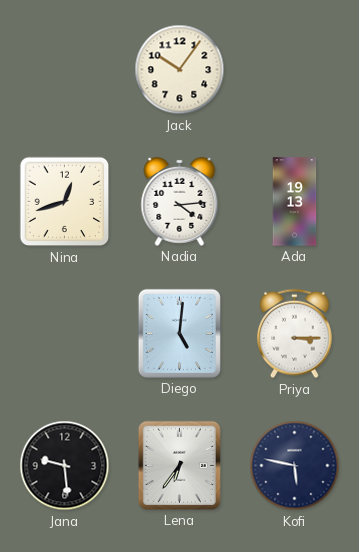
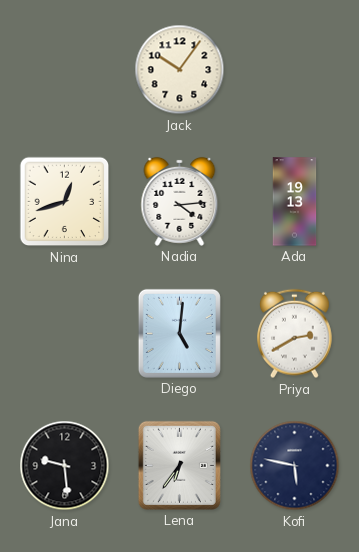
Priya: 3:15 -> 2:40
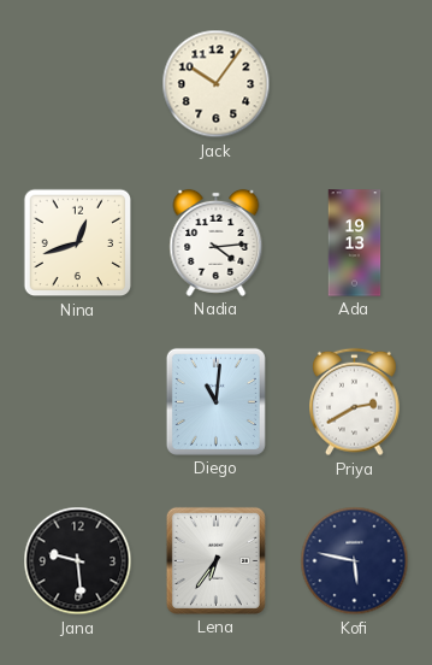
Diego: 5:01 -> 11:01
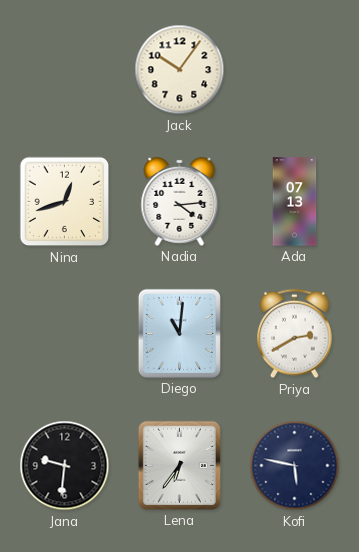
Ada: 19:13 -> 07:13
Jana: 9:29 -> 9:31
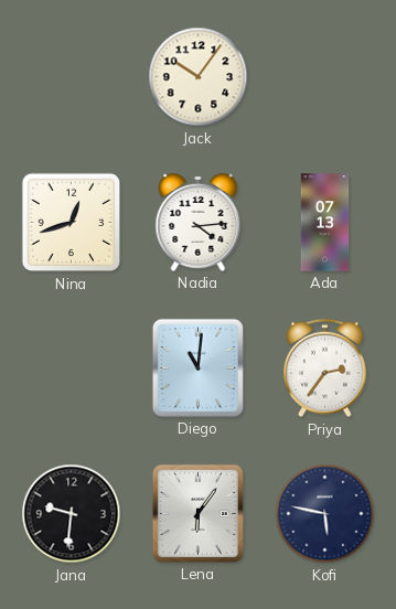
Priya: 2:40 -> 2:36
Lena: 6:36 -> 6:06
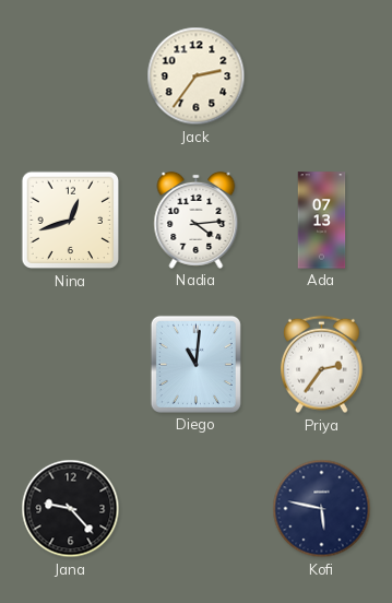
Jack: 10:06 -> 2:36
Jana: 9:31 -> 9:23
Lena: 6:06 -> none
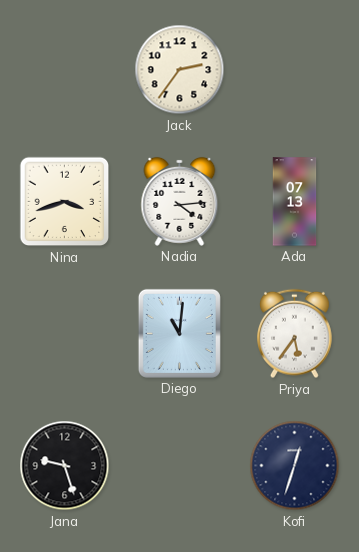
Nina: 12:42 -> 3:42
Priya: 2:36 -> 5:36
Jana: 9:23 -> 9:27
Kofi: 5:47 -> 12:33
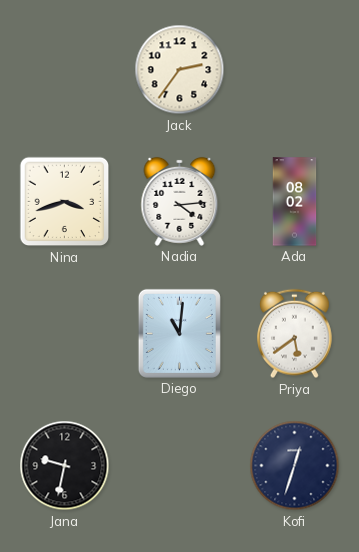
Ada: 07:13 -> 08:02
Priya: 5:36 -> 5:39
Jana: 9:27 -> 9:32
